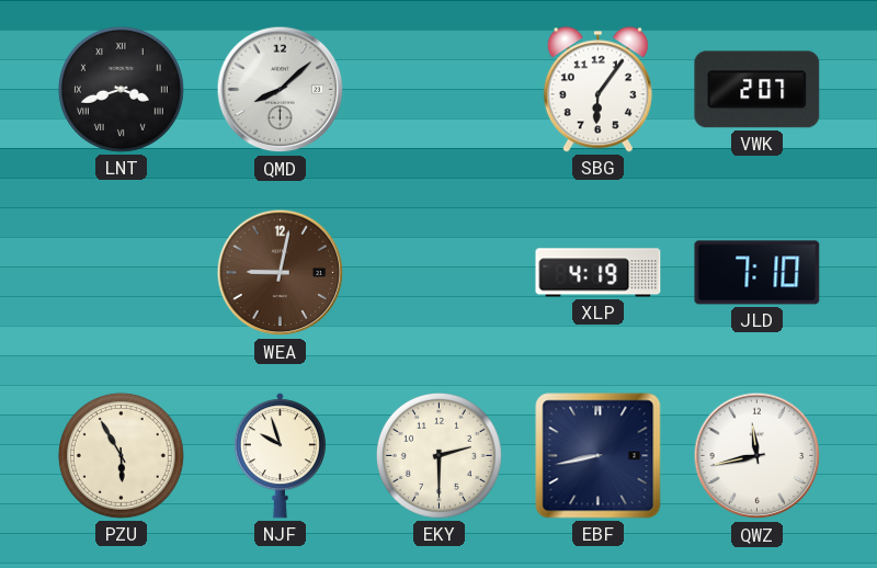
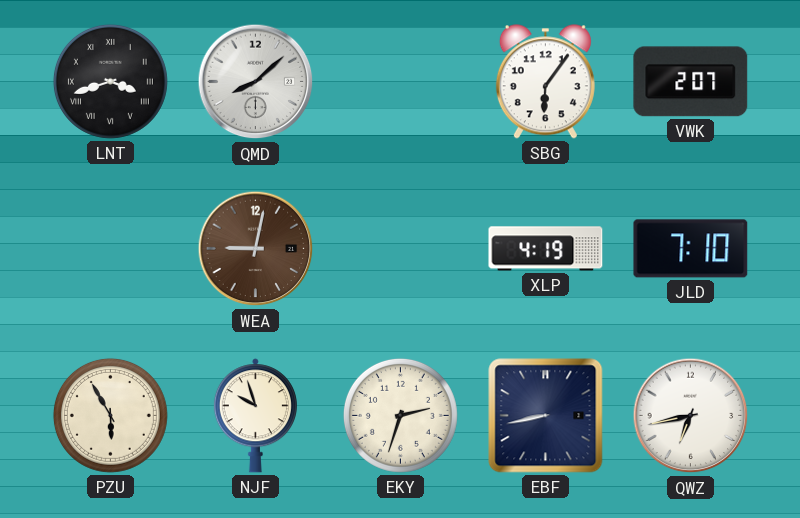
EKY: 2:30 -> 2:33
QWZ: 11:43 -> 6:43
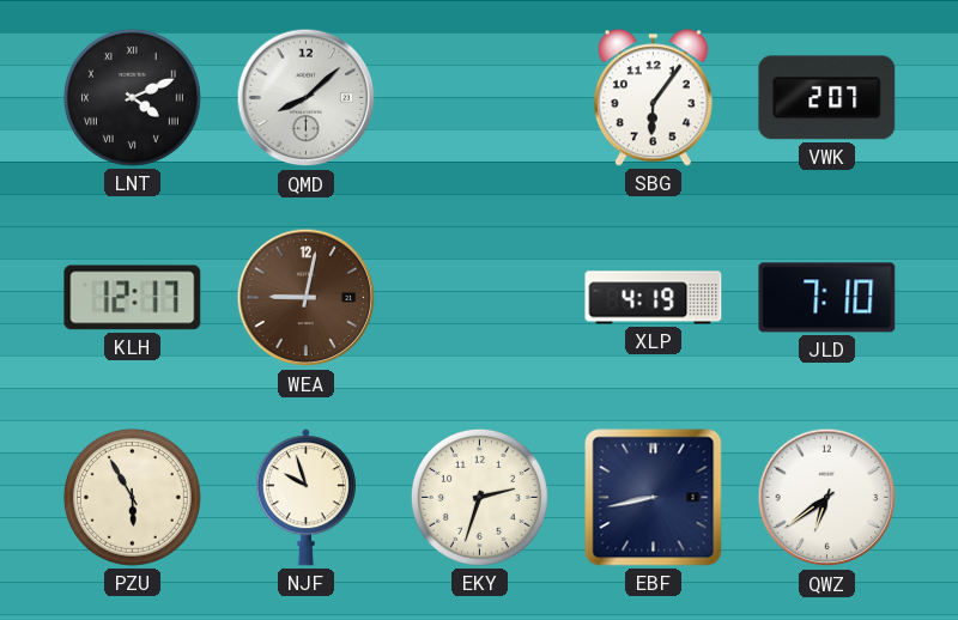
LNT: 3:42 -> 4:11
KLH: none -> 12:17
QWZ: 6:43 -> 6:39
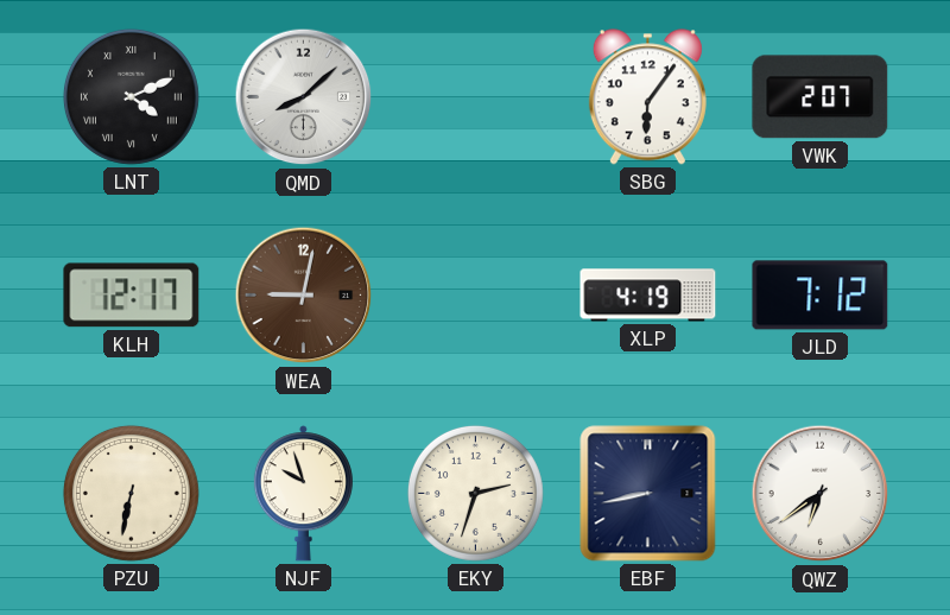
JLD: 7:10 -> 7:12
PZU: 5:55 -> 6:32
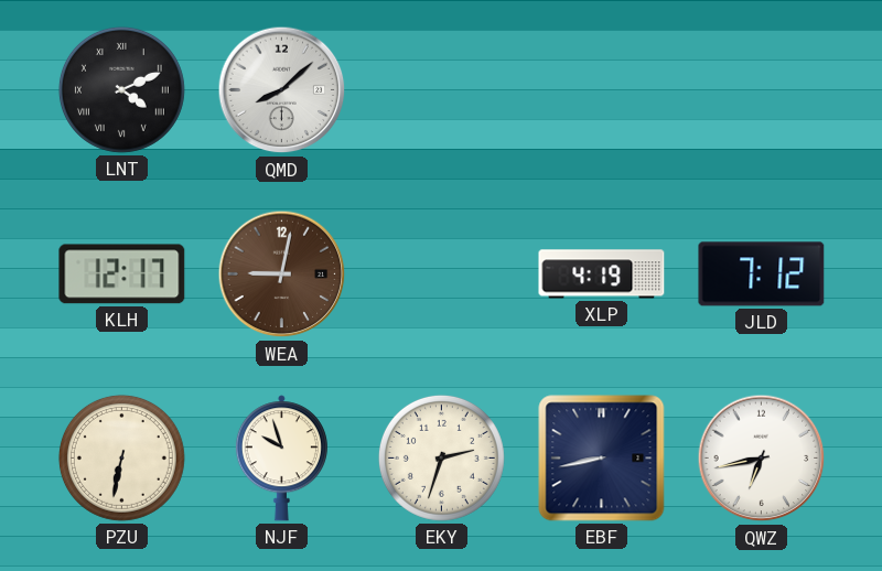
SBG: 6:06 -> none
VWK: 2:07 -> none
QWZ: 6:39 -> 6:43
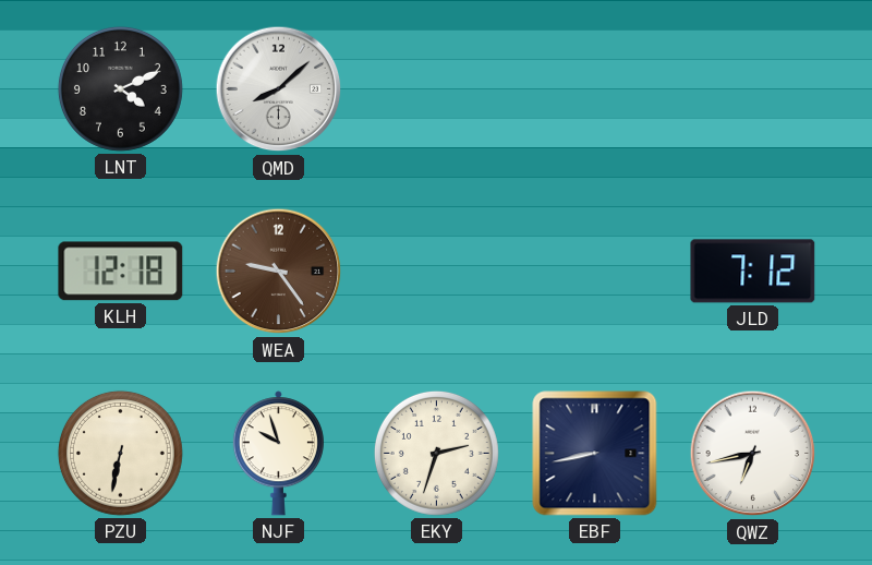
LNT numerals: Roman -> Arabic
KLH: 12:17 -> 12:18
WEA: 9:02 -> 9:24
XLP: 4:19 -> none
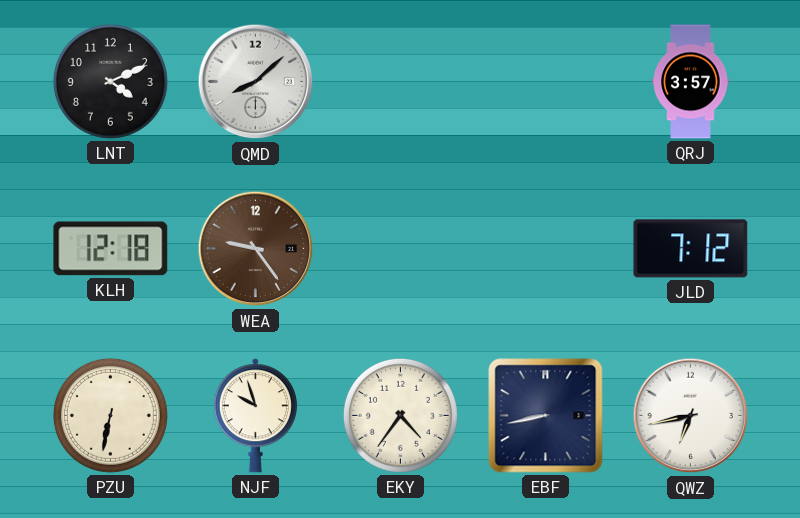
QRJ: none -> 3:57
EKY: 2:33 -> 4:36
